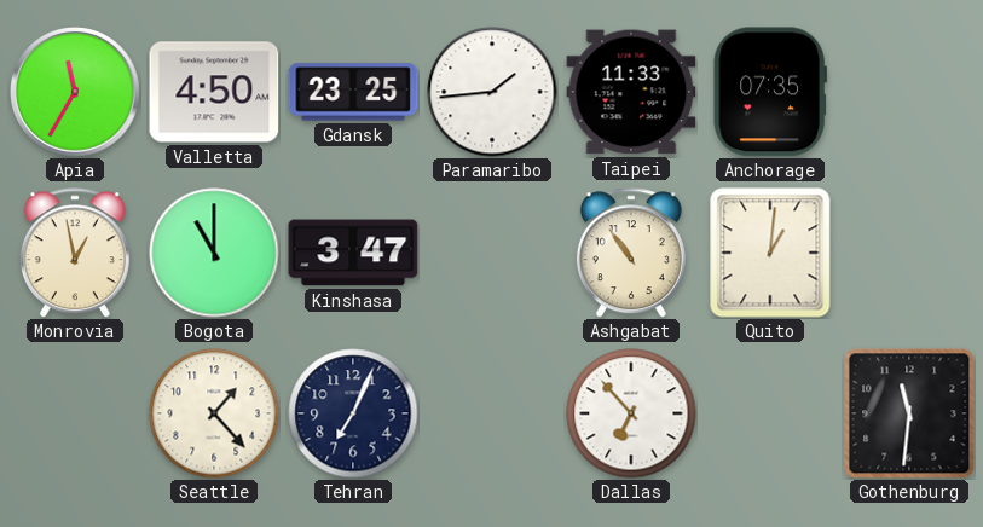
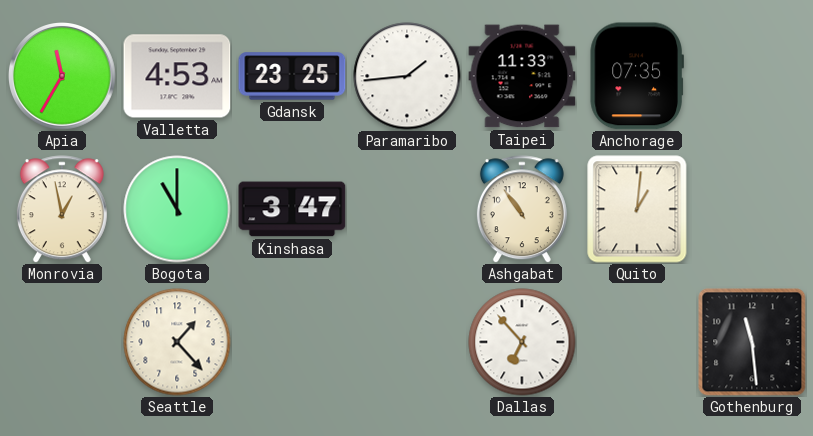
Valletta: 4:50 -> 4:53
Tehran: 7:04 -> none
Gothenburg: 11:31 -> 11:29
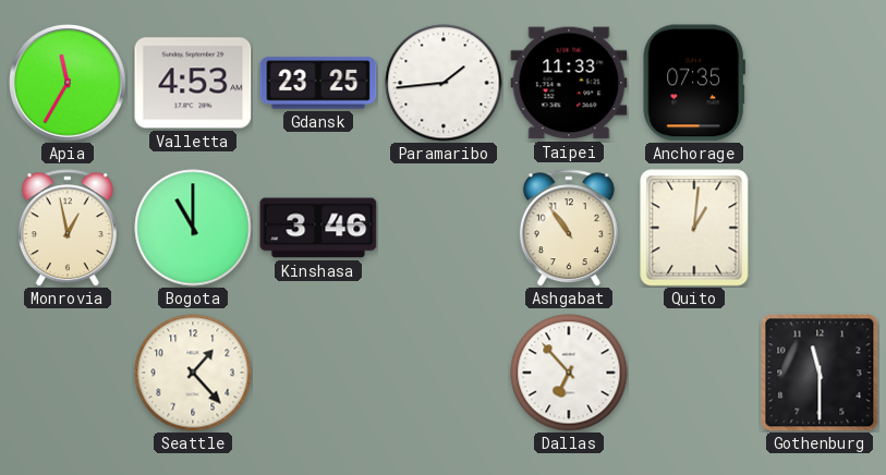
Kinshasa: 3:47 -> 3:46
Gothenburg: 11:29 -> 11:30
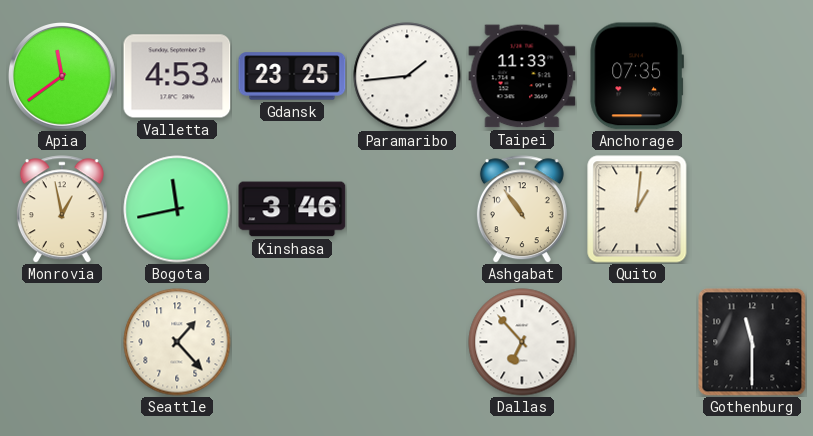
Apia: 11:35 -> 11:39
Bogota: 11:00 -> 11:43
